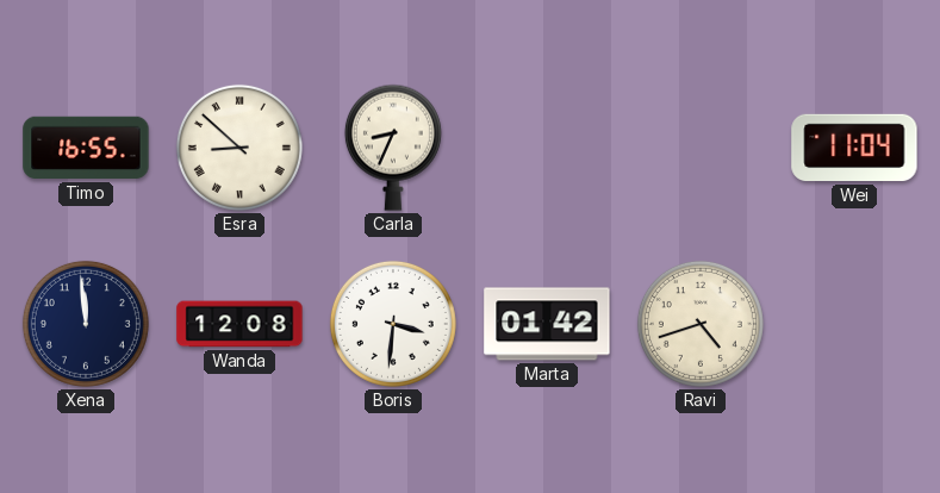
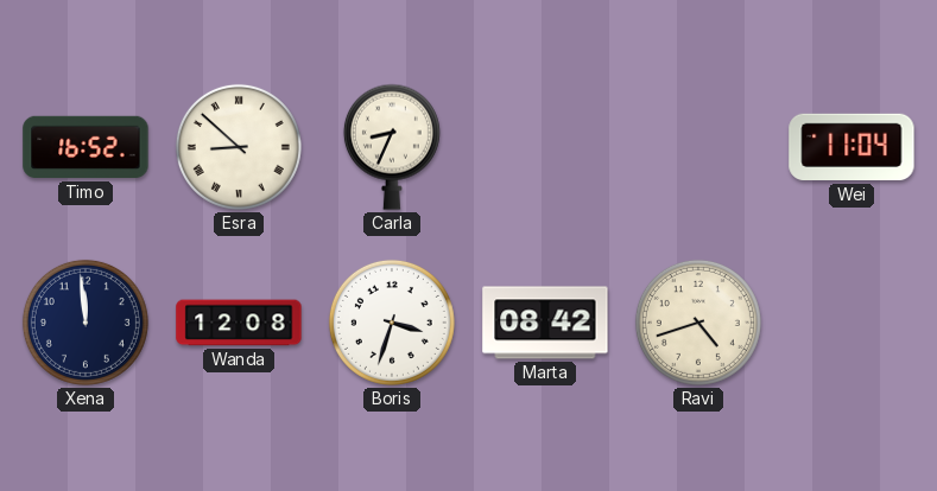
Timo: 16:55 -> 16:52
Boris: 3:31 -> 3:33
Marta: 01:42 -> 08:42
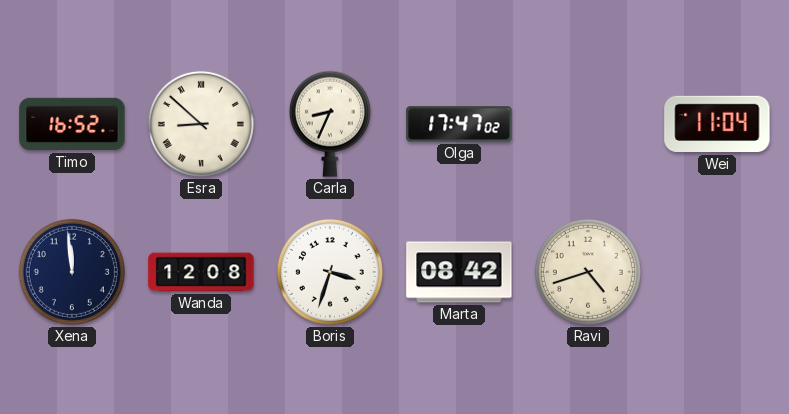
Olga: none -> 17:47
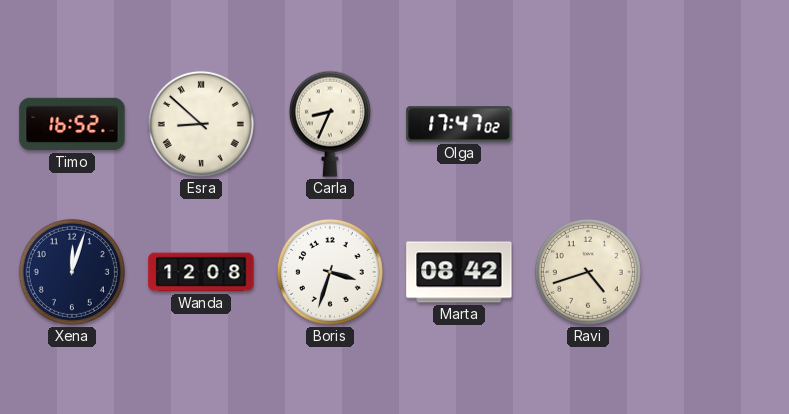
Wei: 11:04 -> none
Xena: 11:59 -> 12:03
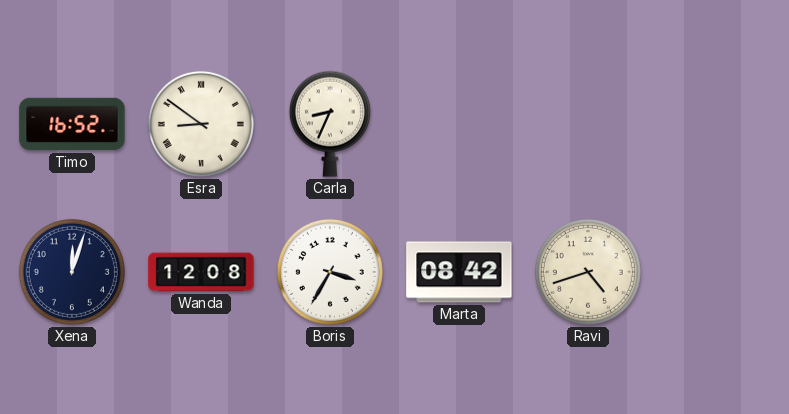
Esra: 8:52 -> 8:51
Olga: 17:47 -> none
Boris: 3:33 -> 3:35
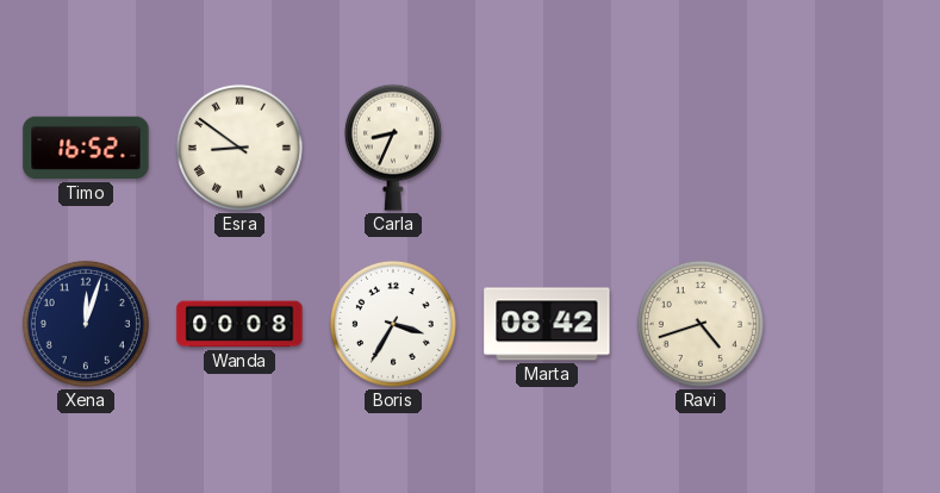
Wanda: 12:08 -> 00:08
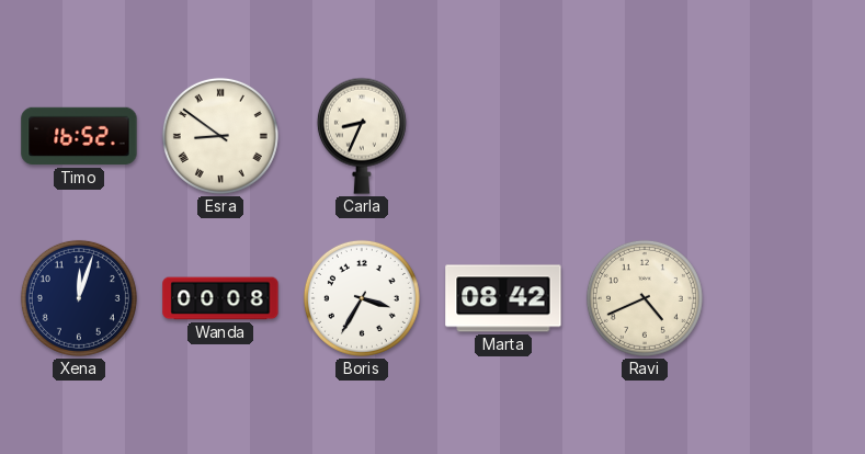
Ravi: 4:42 -> 4:41
